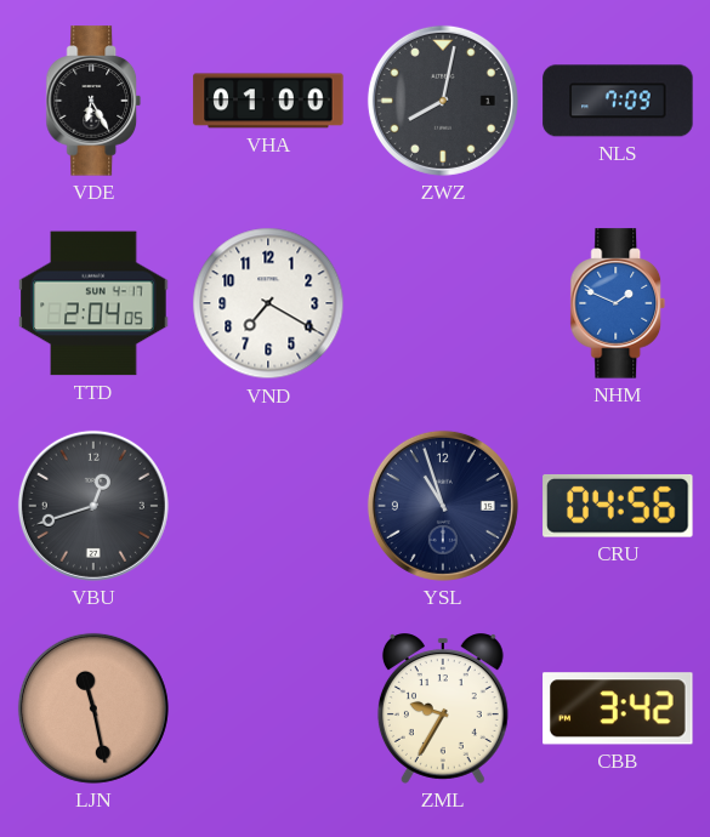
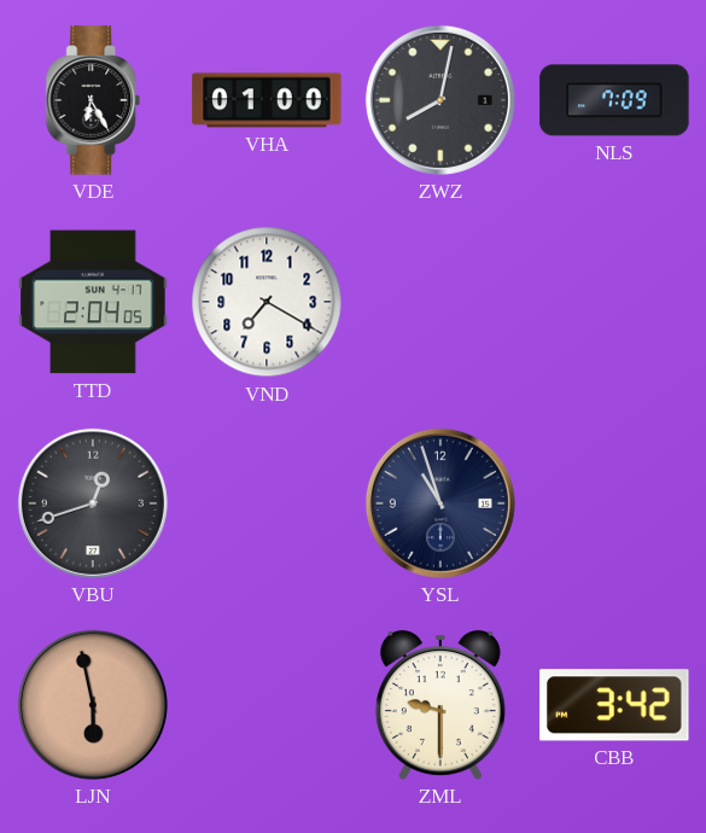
NHM: 1:49 -> none
CRU: 04:56 -> none
LJN: 11:28 -> 5:58
ZML: 9:35 -> 9:30
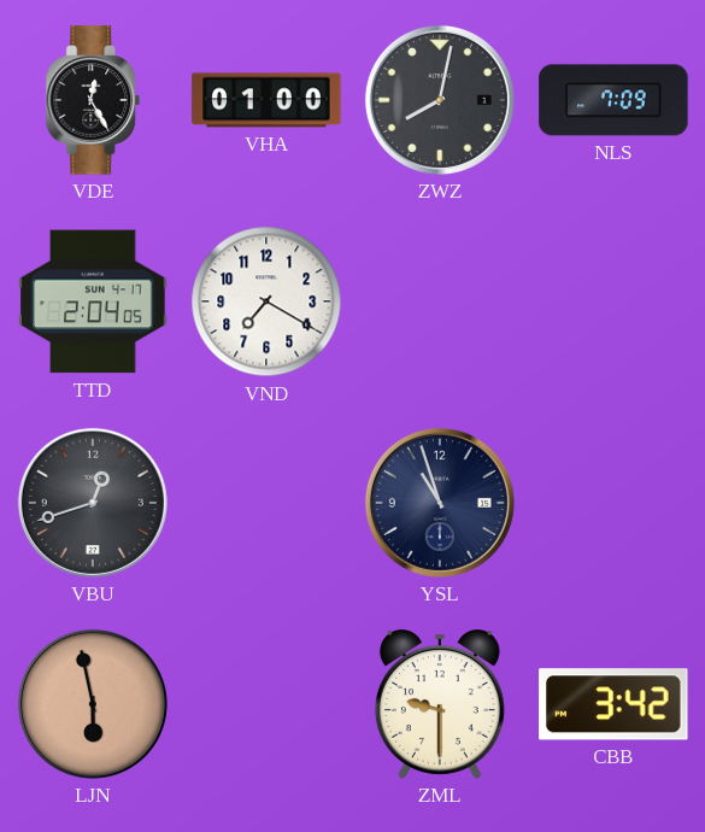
VDE: 6:25 -> 12:25
